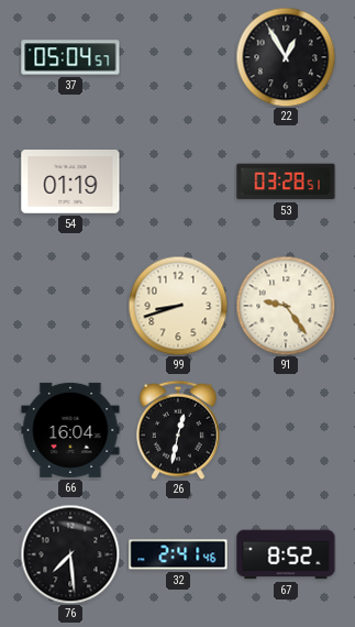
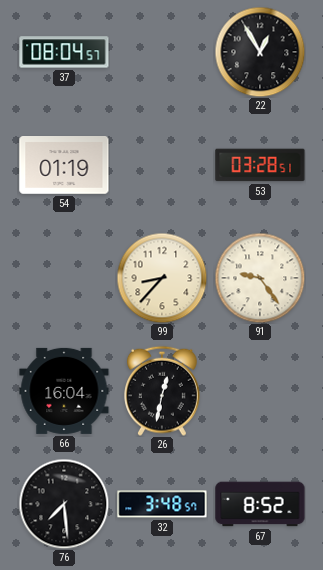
37: 05:04 -> 08:04
99: 8:42 -> 8:37
32: 2:41 -> 3:48
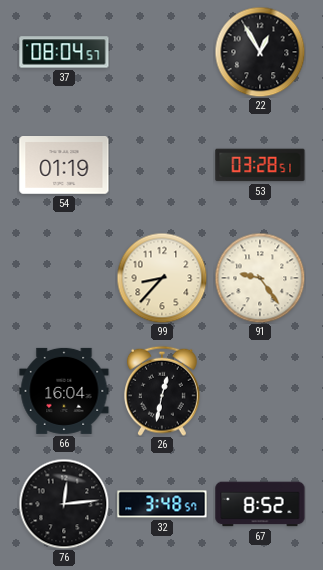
76: 7:29 -> 12:14
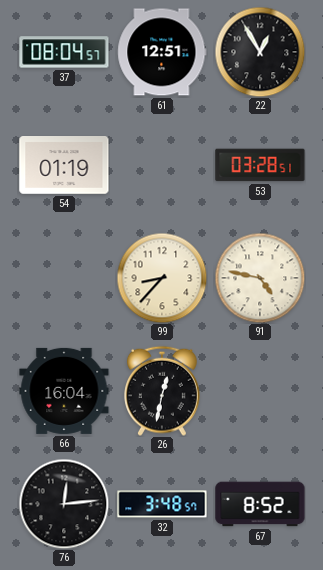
61: none -> 12:51
91: 9:24 -> 4:47
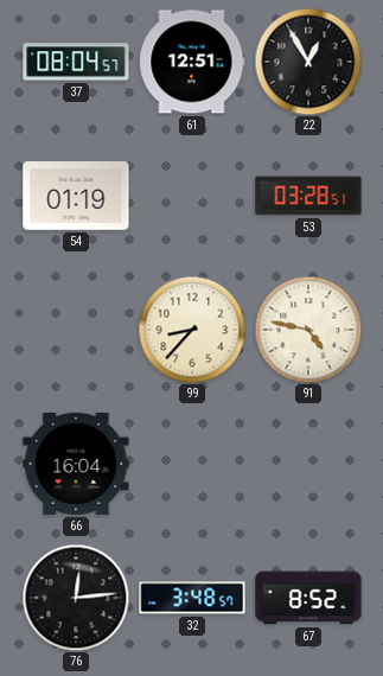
26: 12:32 -> none
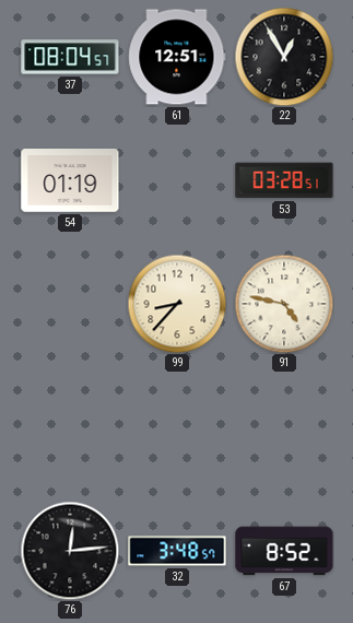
66: 16:04 -> none
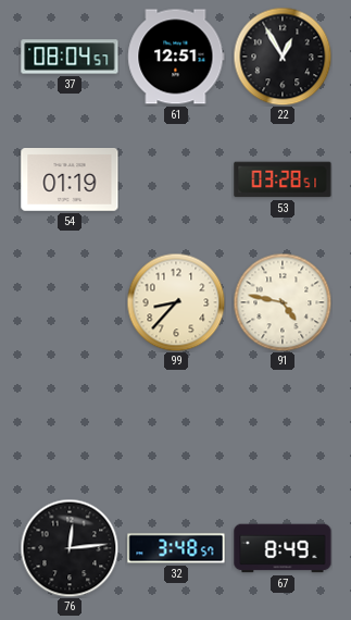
67: 8:52 -> 8:49
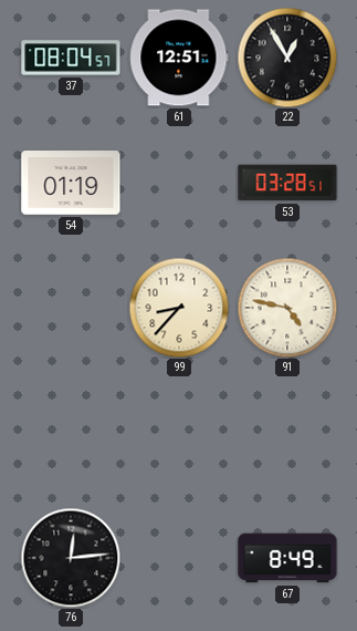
32: 3:48 -> none
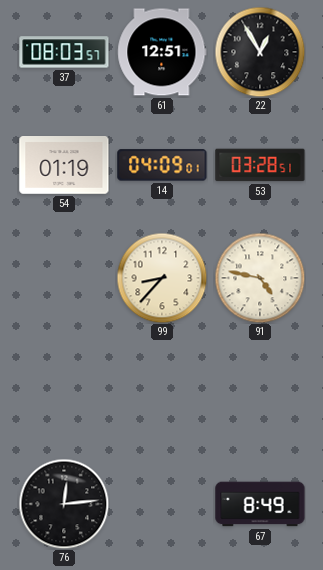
37: 08:04 -> 08:03
14: none -> 04:09
